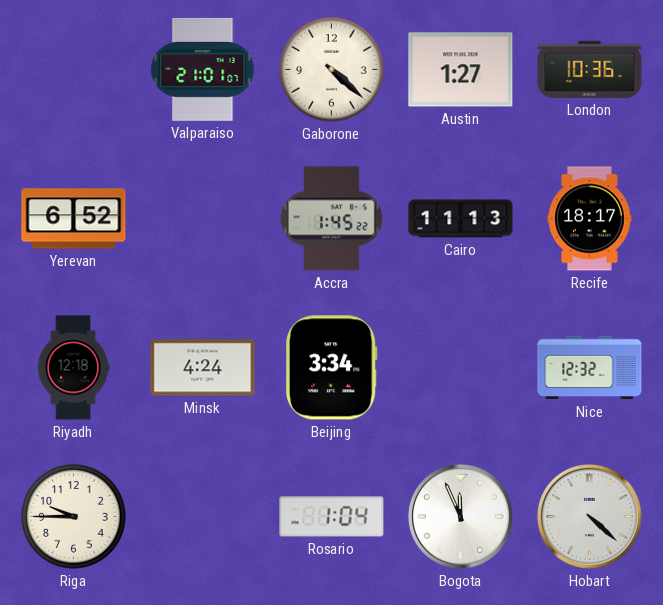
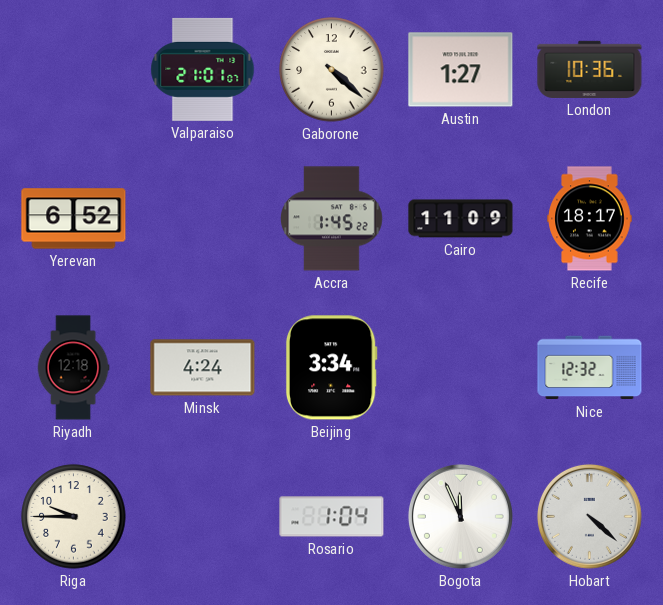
Cairo: 11:13 -> 11:09
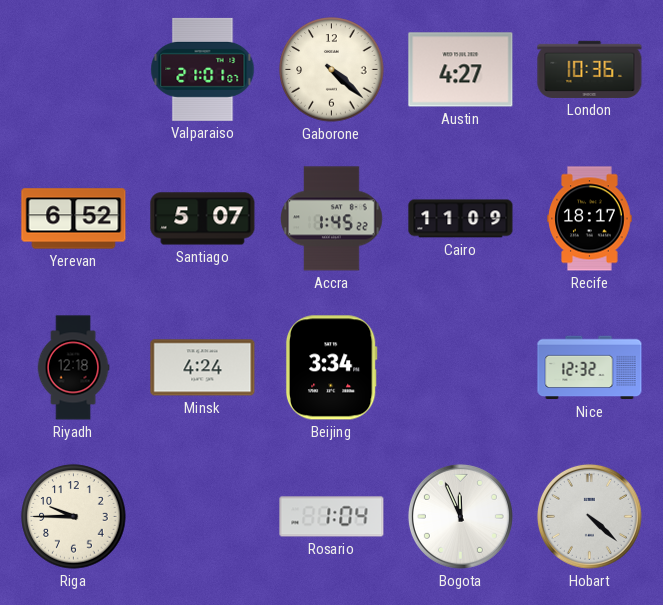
Austin: 1:27 -> 4:27
Santiago: none -> 5:07
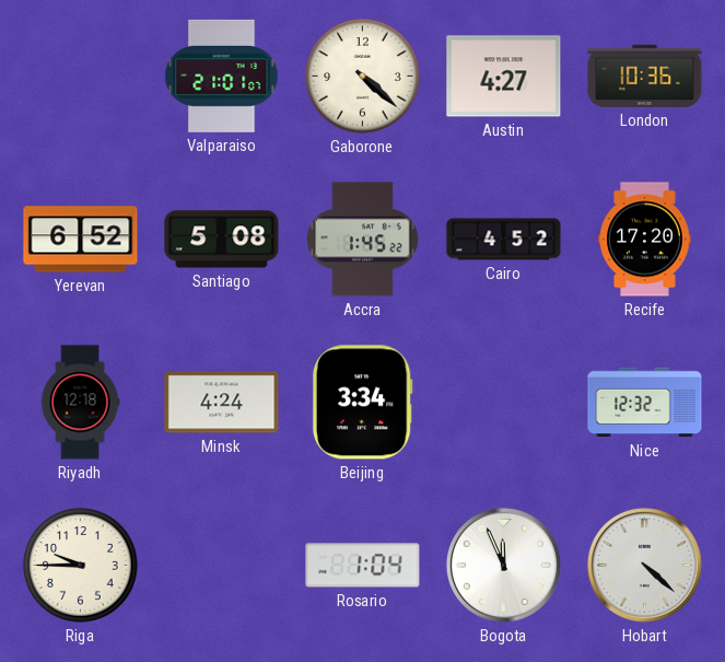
Santiago: 5:07 -> 5:08
Cairo: 11:09 -> 4:52
Recife: 18:17 -> 17:20
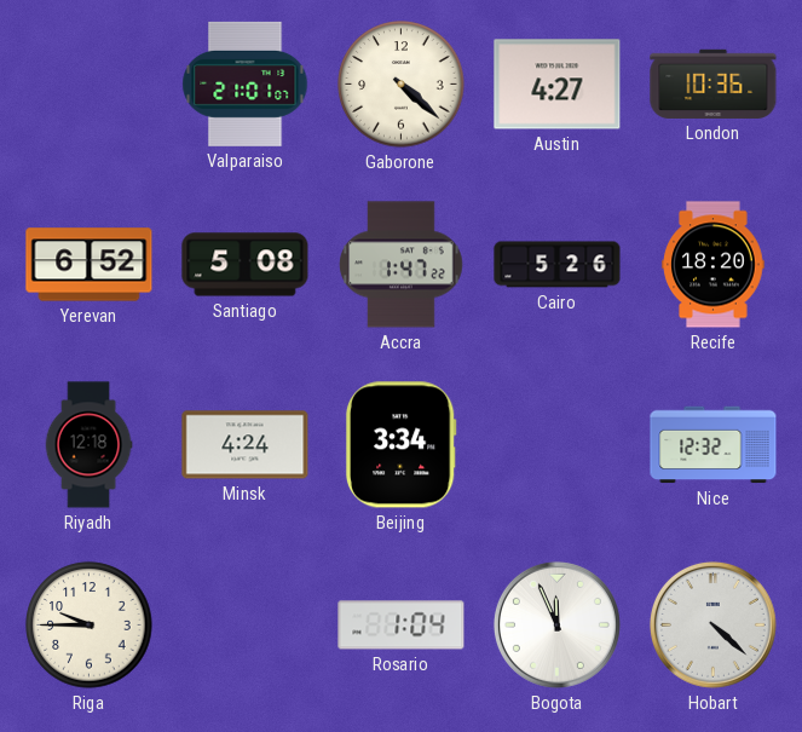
Accra: 1:45 -> 1:47
Cairo: 4:52 -> 5:26
Recife: 17:20 -> 18:20
